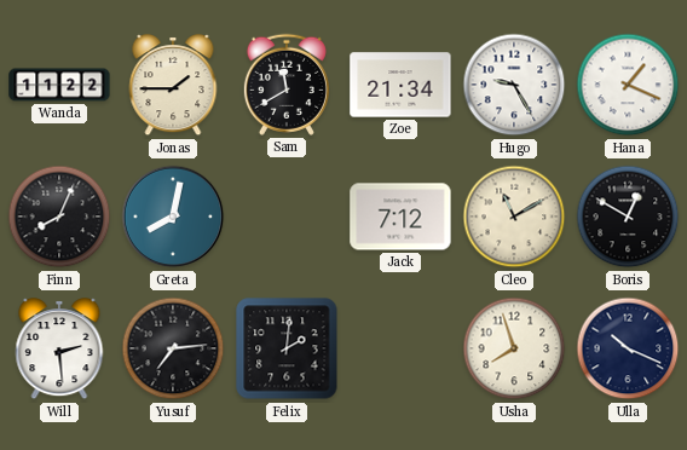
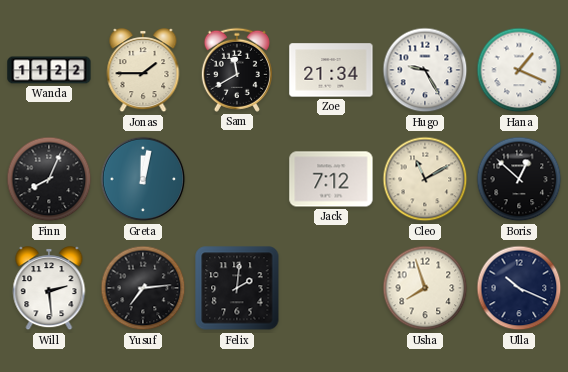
Greta: 8:02 -> 12:02
Boris: 12:50 -> 12:52
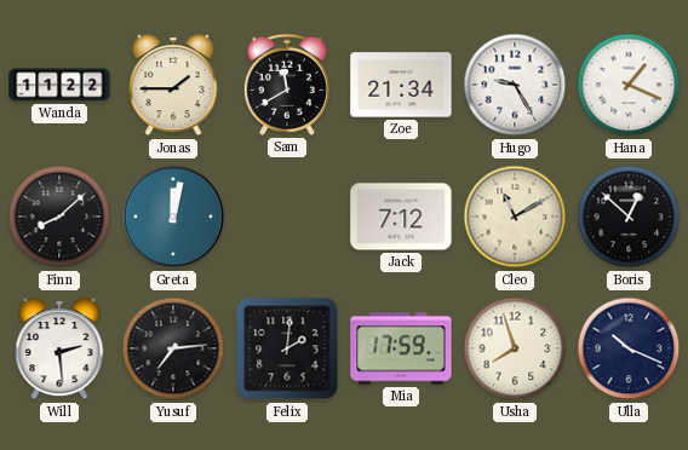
Finn: 8:04 -> 8:08
Mia: none -> 17:59
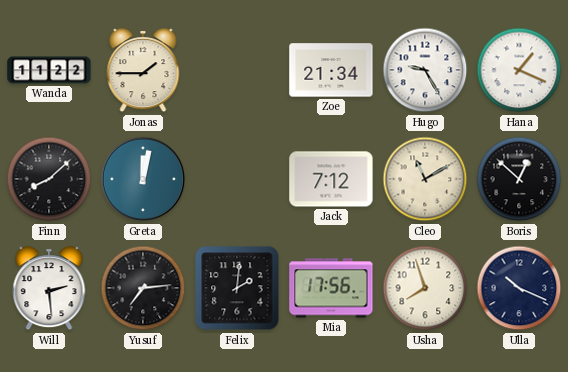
Sam: 11:40 -> none
Mia: 17:59 -> 17:56
